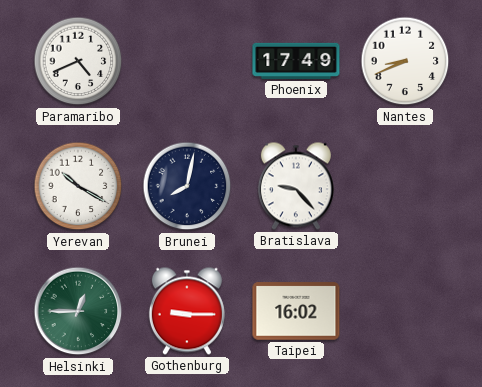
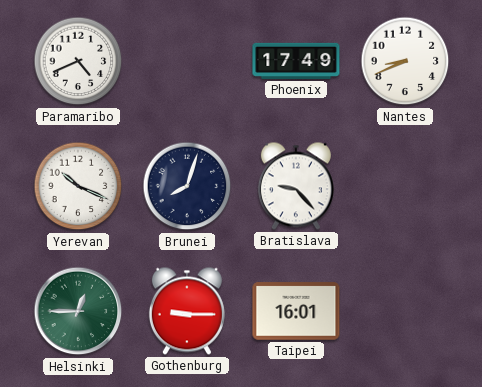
Yerevan: 10:20 -> 10:19
Brunei: 8:02 -> 8:03
Taipei: 16:02 -> 16:01
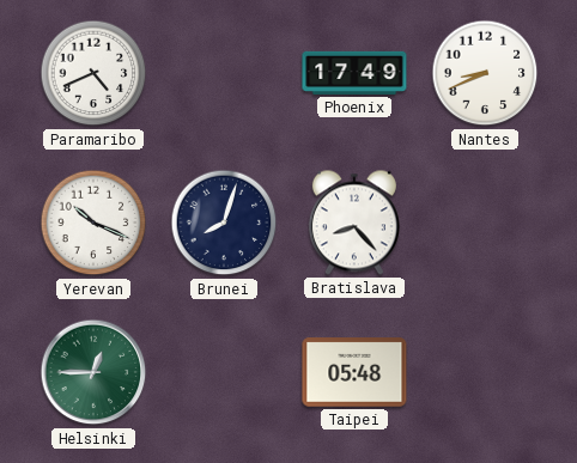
Bratislava: 9:23 -> 8:23
Gothenburg: 9:15 -> none
Taipei: 16:01 -> 05:48
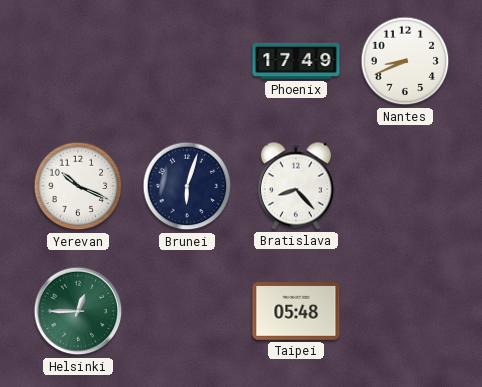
Paramaribo: 4:41 -> none
Brunei: 8:03 -> 6:03
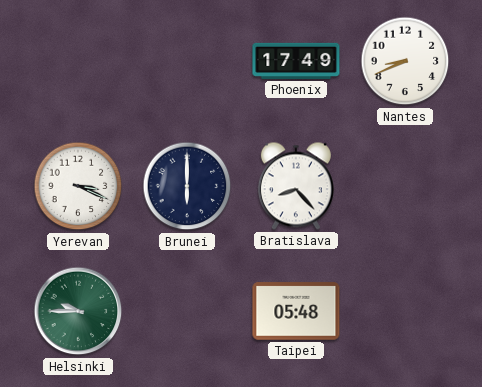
Yerevan: 10:19 -> 3:19
Brunei: 6:03 -> 6:00
Helsinki: 12:45 -> 9:45
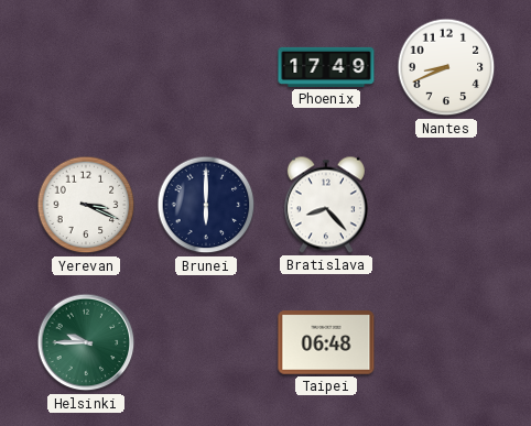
Taipei: 05:48 -> 06:48
